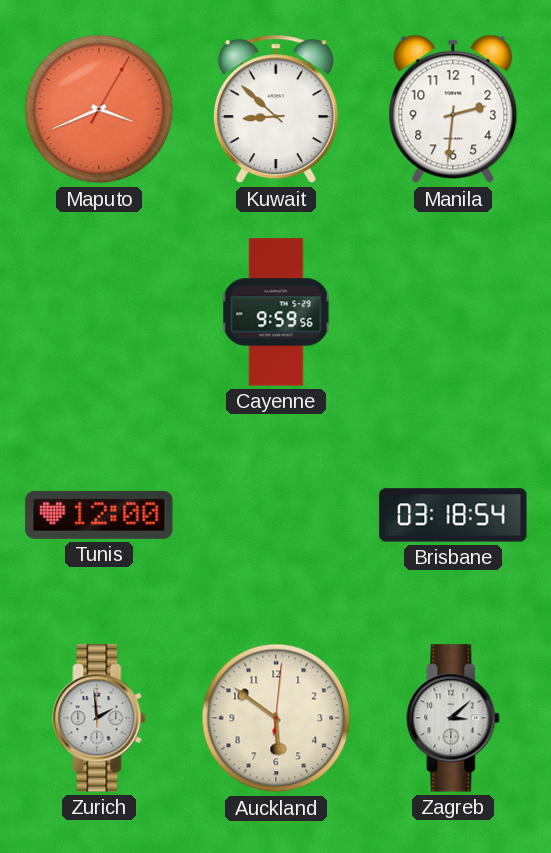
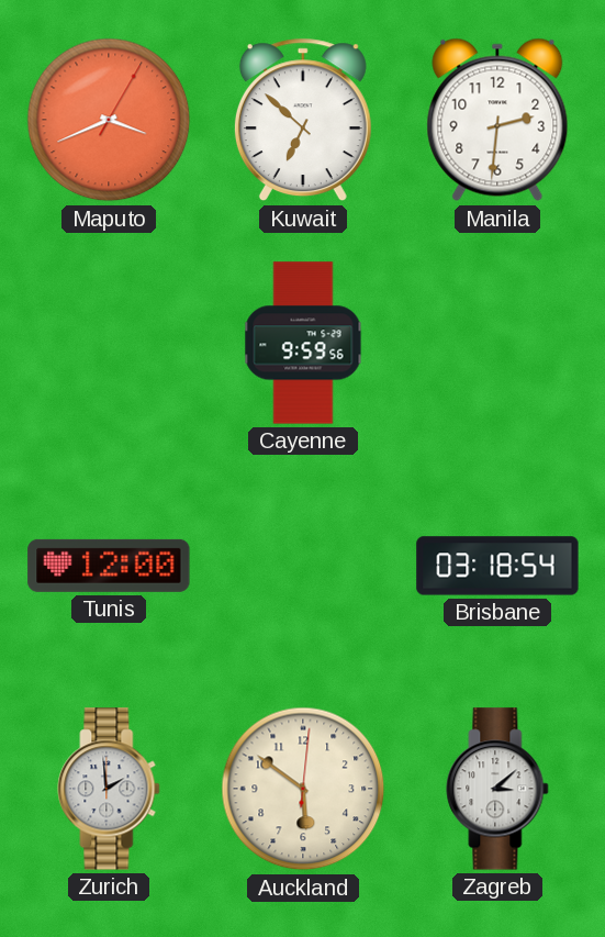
Kuwait: 8:52 -> 6:52
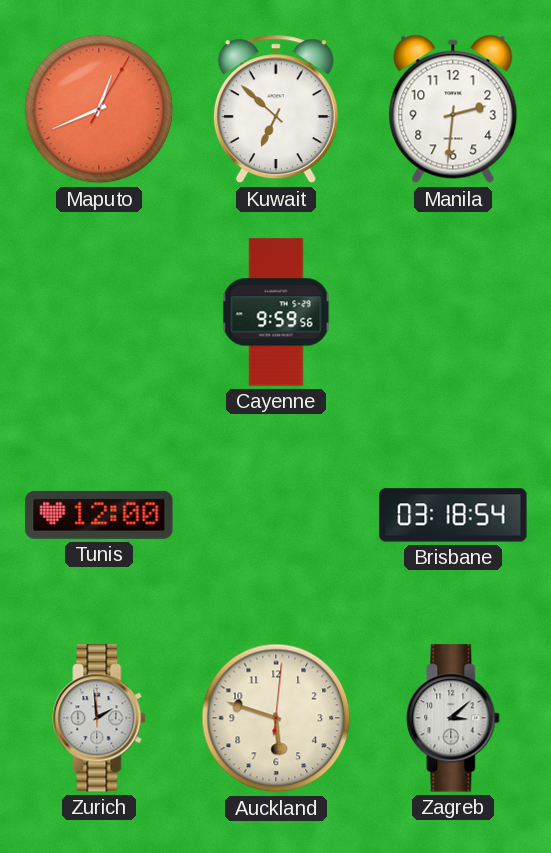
Maputo: 3:41 -> 12:41
Auckland: 5:51 -> 5:48
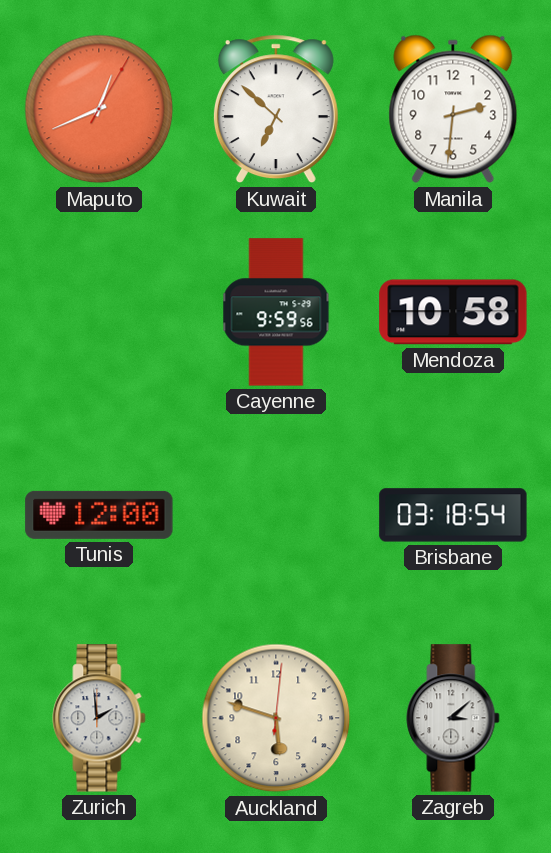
Mendoza: none -> 10:58
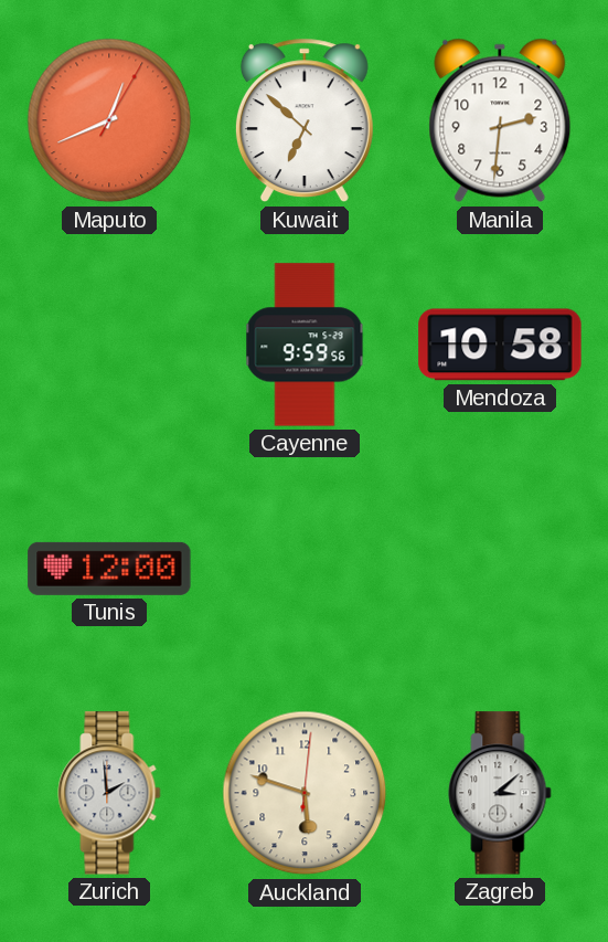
Brisbane: 03:18 -> none
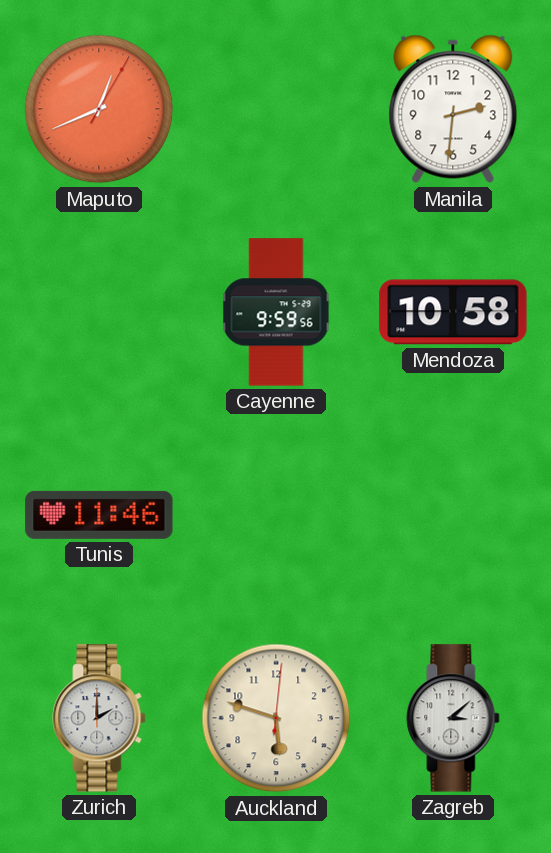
Kuwait: 6:52 -> none
Tunis: 12:00 -> 11:46
Zurich: 1:59 -> 2:00
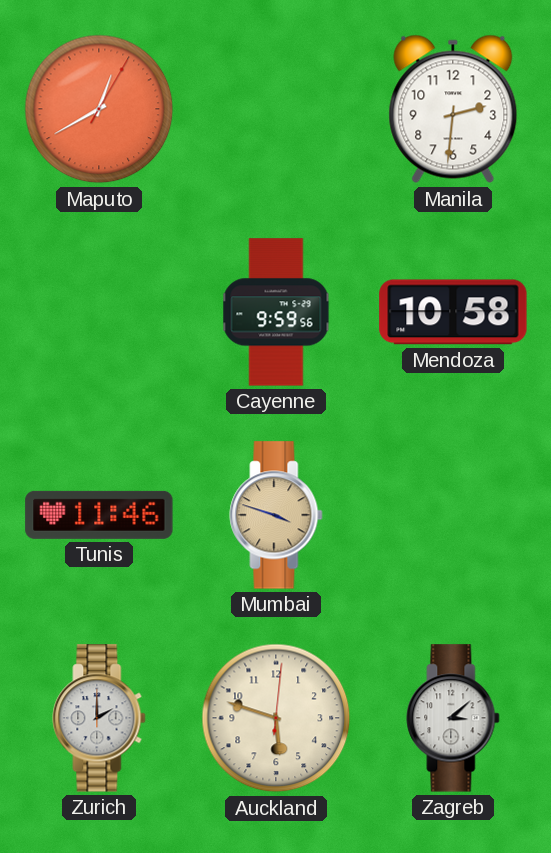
Maputo: 12:41 -> 12:40
Mumbai: none -> 3:48
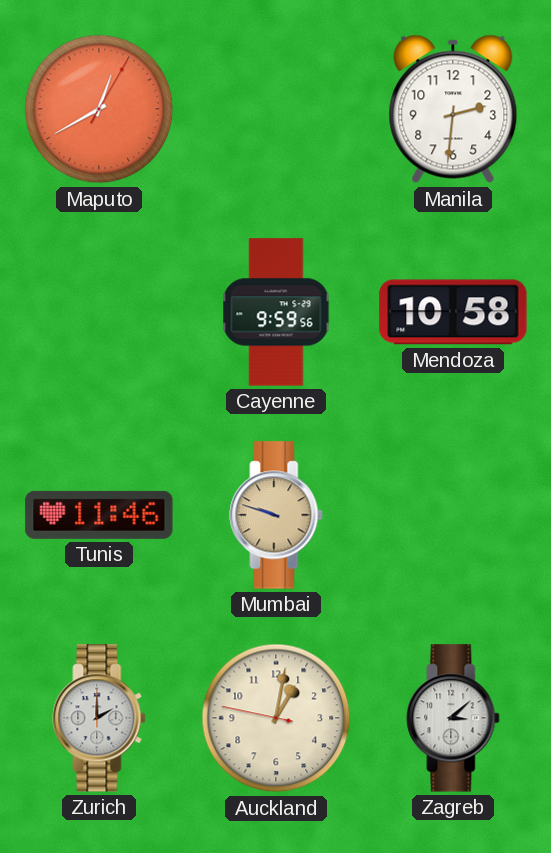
Mumbai: 3:48 -> 9:48
Auckland: 5:48 -> 1:01
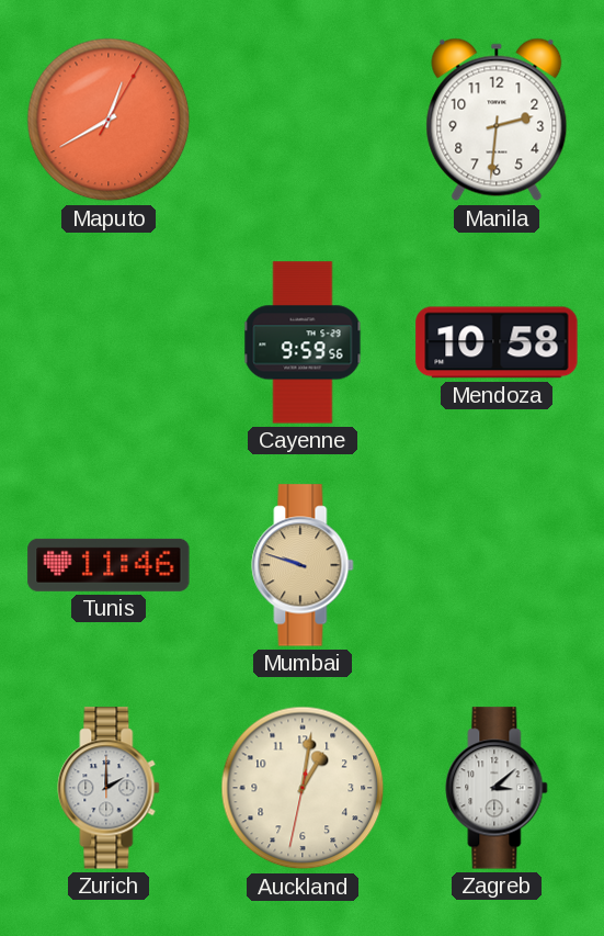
Auckland: 1:01:47 -> 1:01:32
